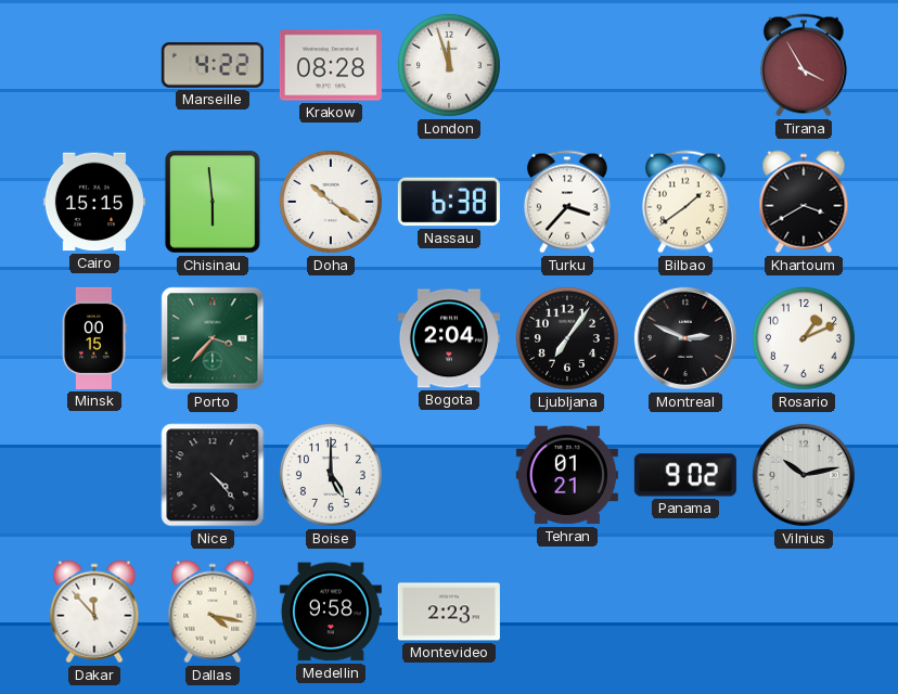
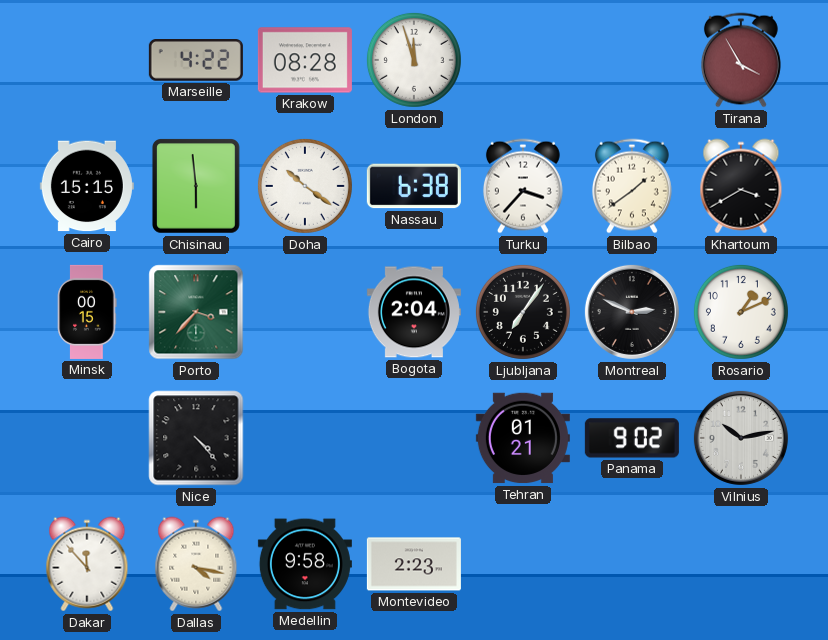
Boise: 5:00 -> none
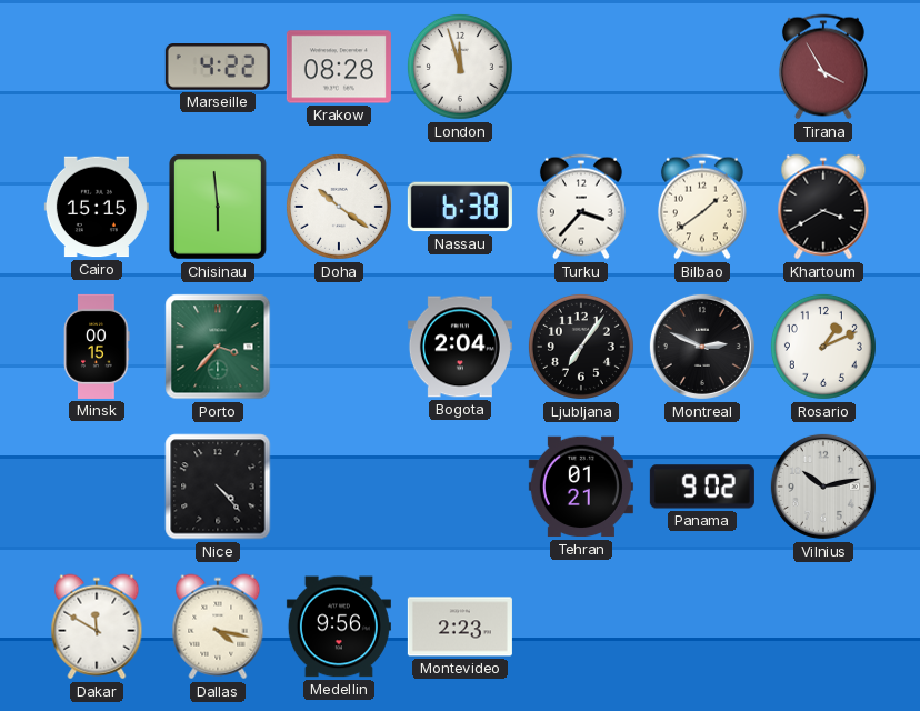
Dakar: 11:53 -> 11:50
Medellin: 9:58 -> 9:56
